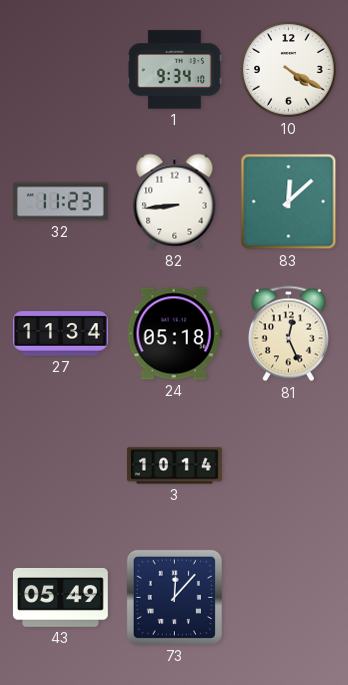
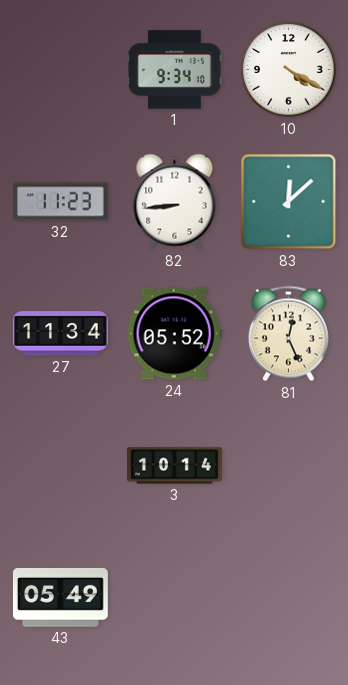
24: 05:18 -> 05:52
73: 12:07 -> none
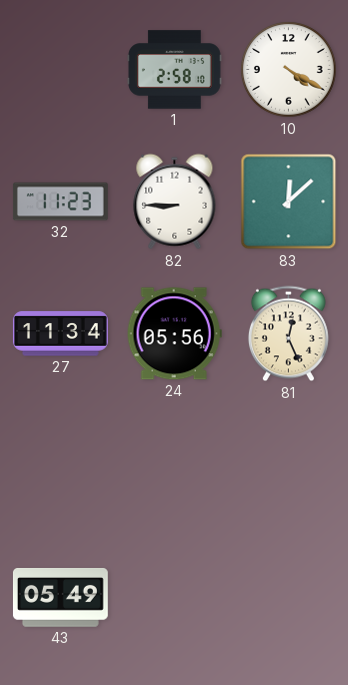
1: 9:34 -> 2:58
82: 8:44 -> 8:45
24: 05:52 -> 05:56
3: 10:14 -> none
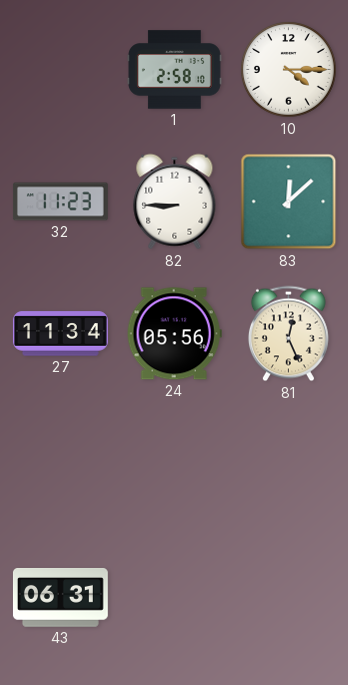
10: 4:20 -> 4:15
43: 05:49 -> 06:31
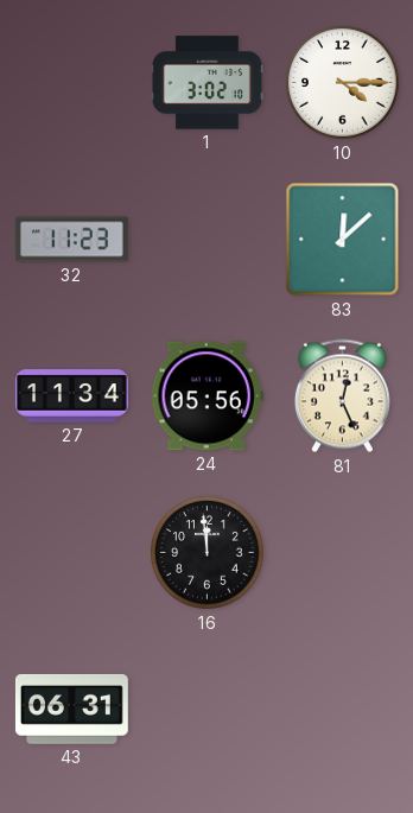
1: 2:58 -> 3:02
82: 8:45 -> none
16: none -> 11:59
